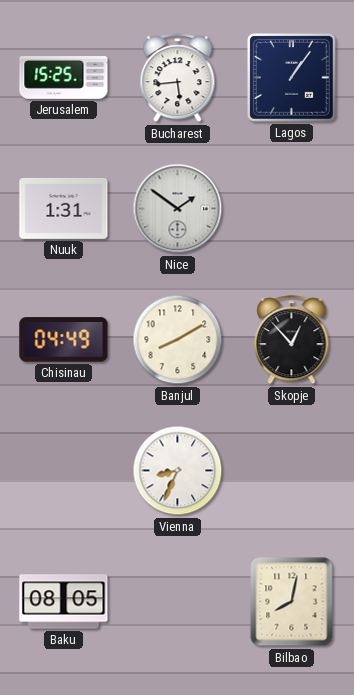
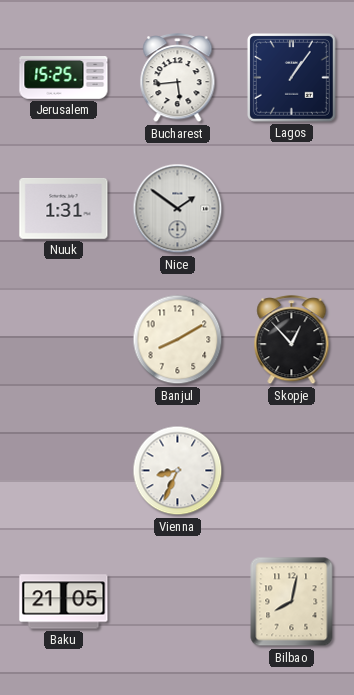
Chisinau: 04:49 -> none
Baku: 08:05 -> 21:05
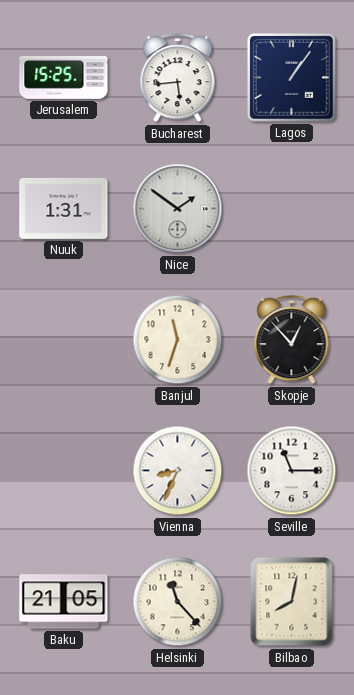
Banjul: 8:10 -> 11:33
Seville: none -> 11:15
Helsinki: none -> 11:23
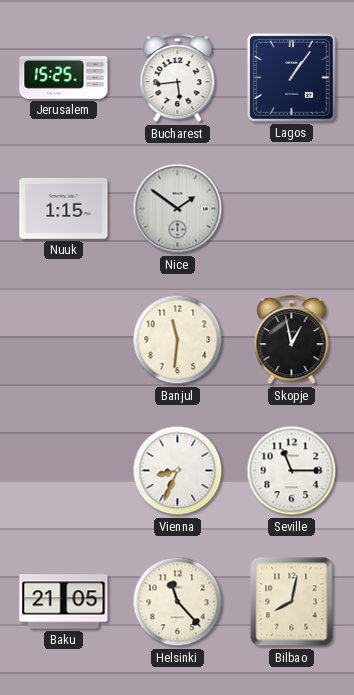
Nuuk: 1:31 -> 1:15
Banjul: 11:33 -> 11:31
Skopje: 12:53 -> 12:58
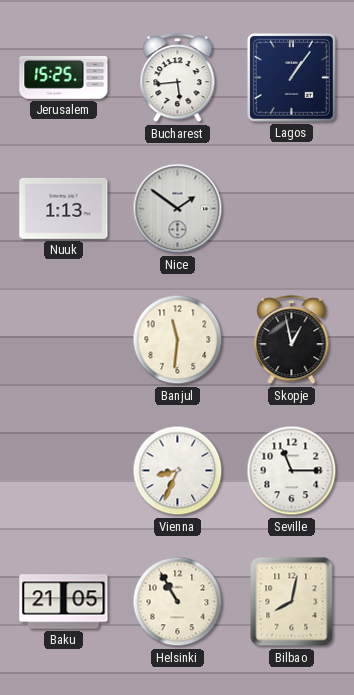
Nuuk: 1:15 -> 1:13
Helsinki: 11:23 -> 10:55
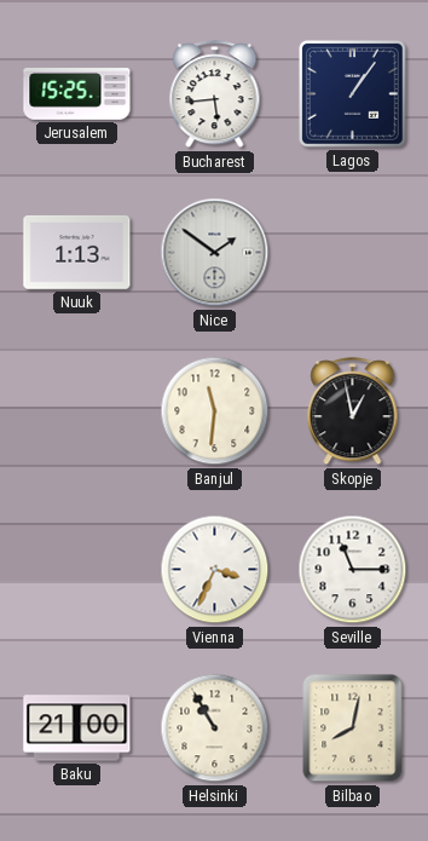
Vienna: 8:34 -> 3:34
Baku: 21:05 -> 21:00
